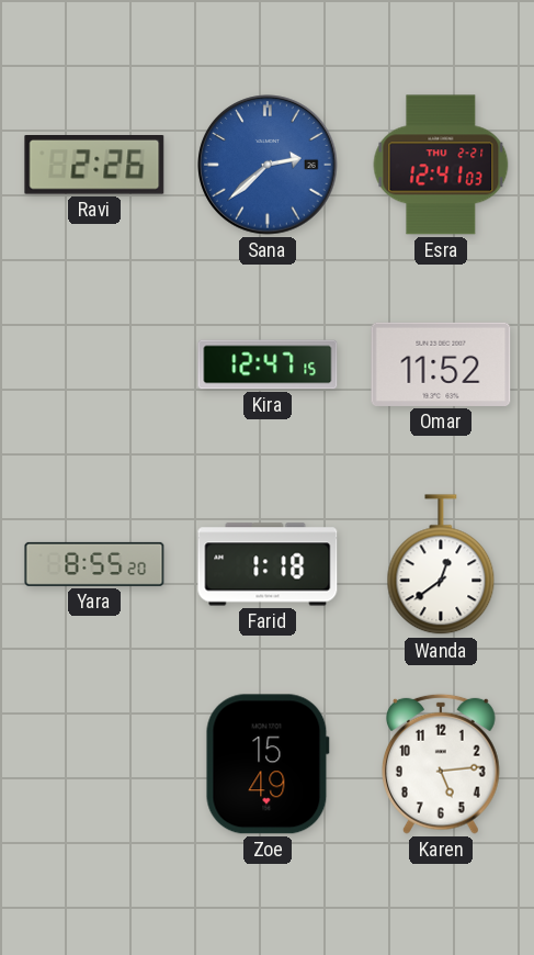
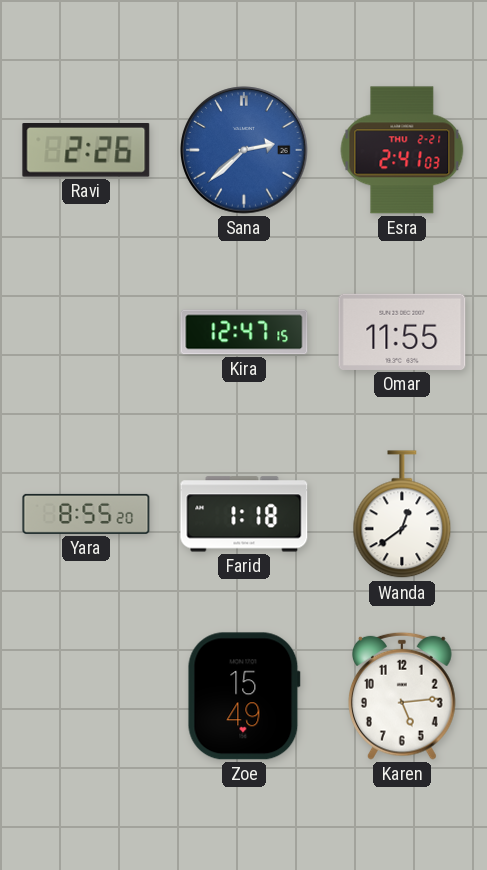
Esra: 12:41 -> 2:41
Omar: 11:52 -> 11:55
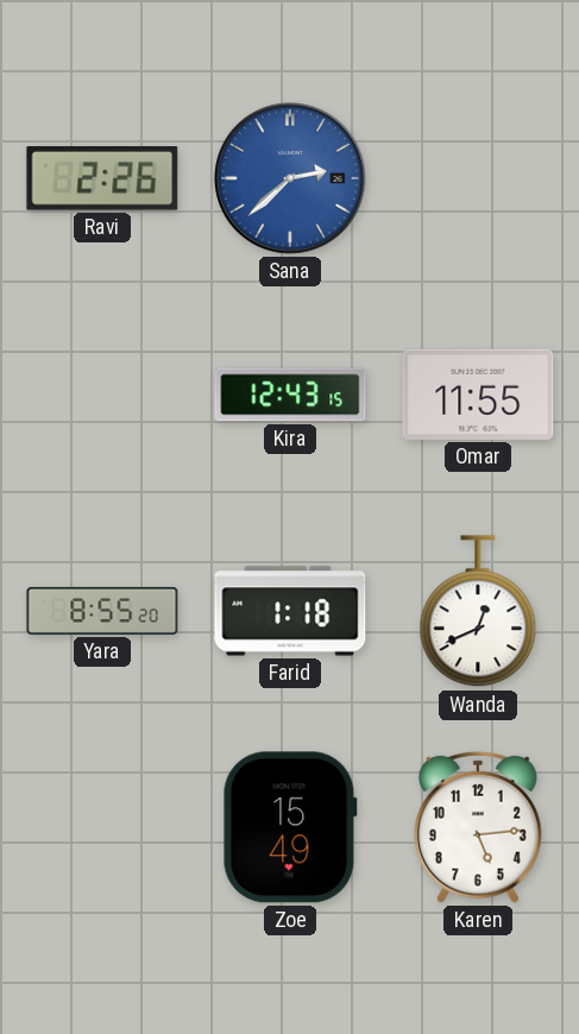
Esra: 2:41 -> none
Kira: 12:47 -> 12:43
Wanda: 12:39 -> 12:41
